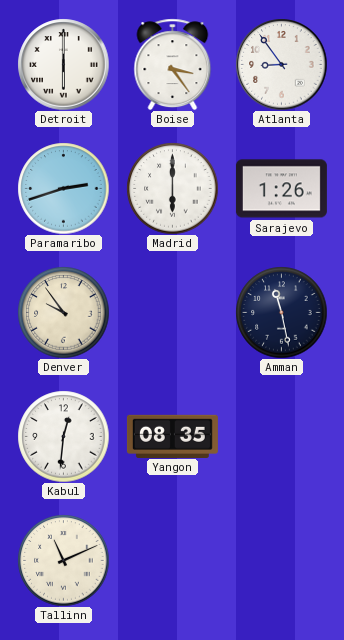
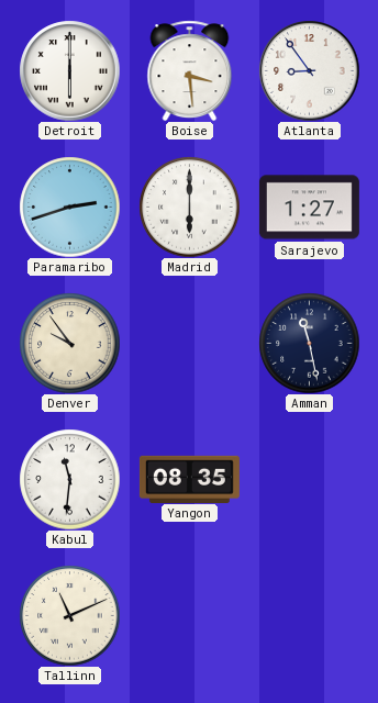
Boise: 3:24 -> 3:29
Sarajevo: 1:26 -> 1:27
Kabul: 12:31 -> 11:31
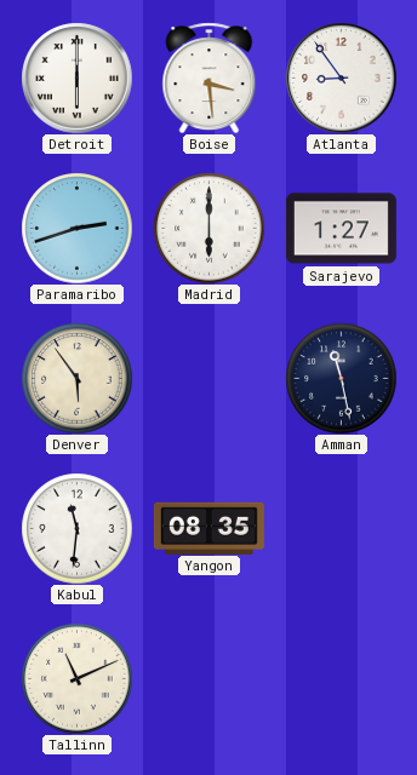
Denver: 9:54 -> 5:54
